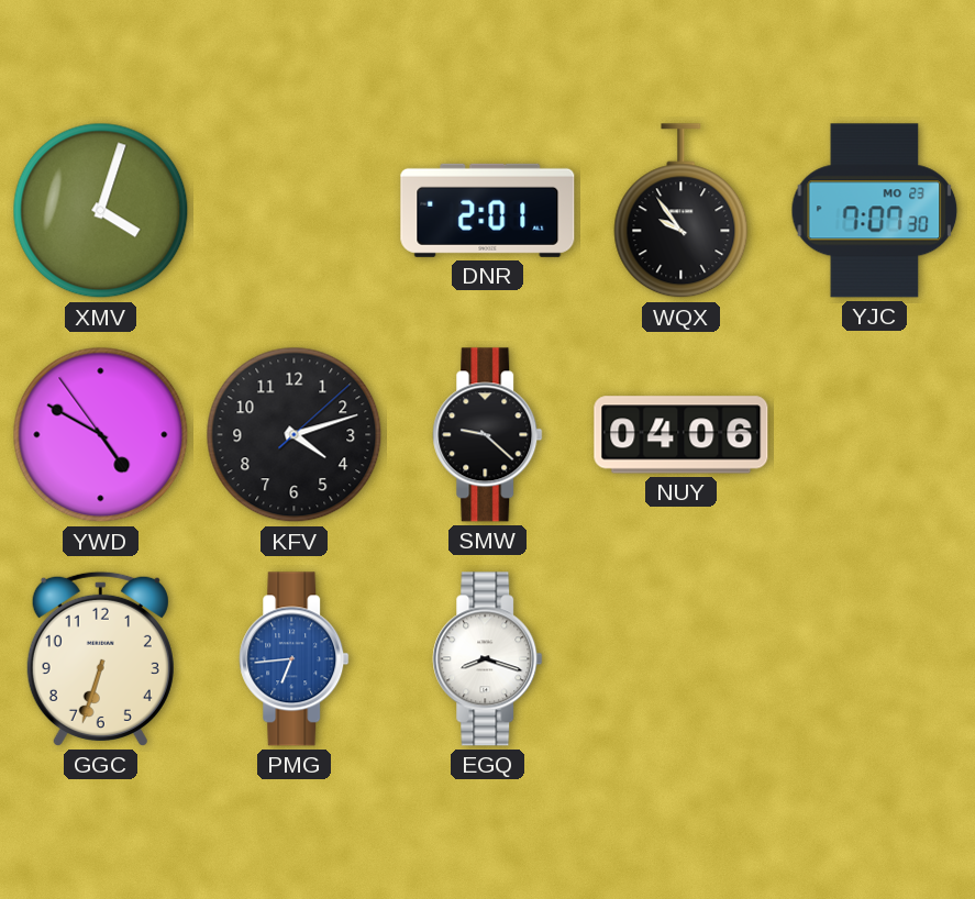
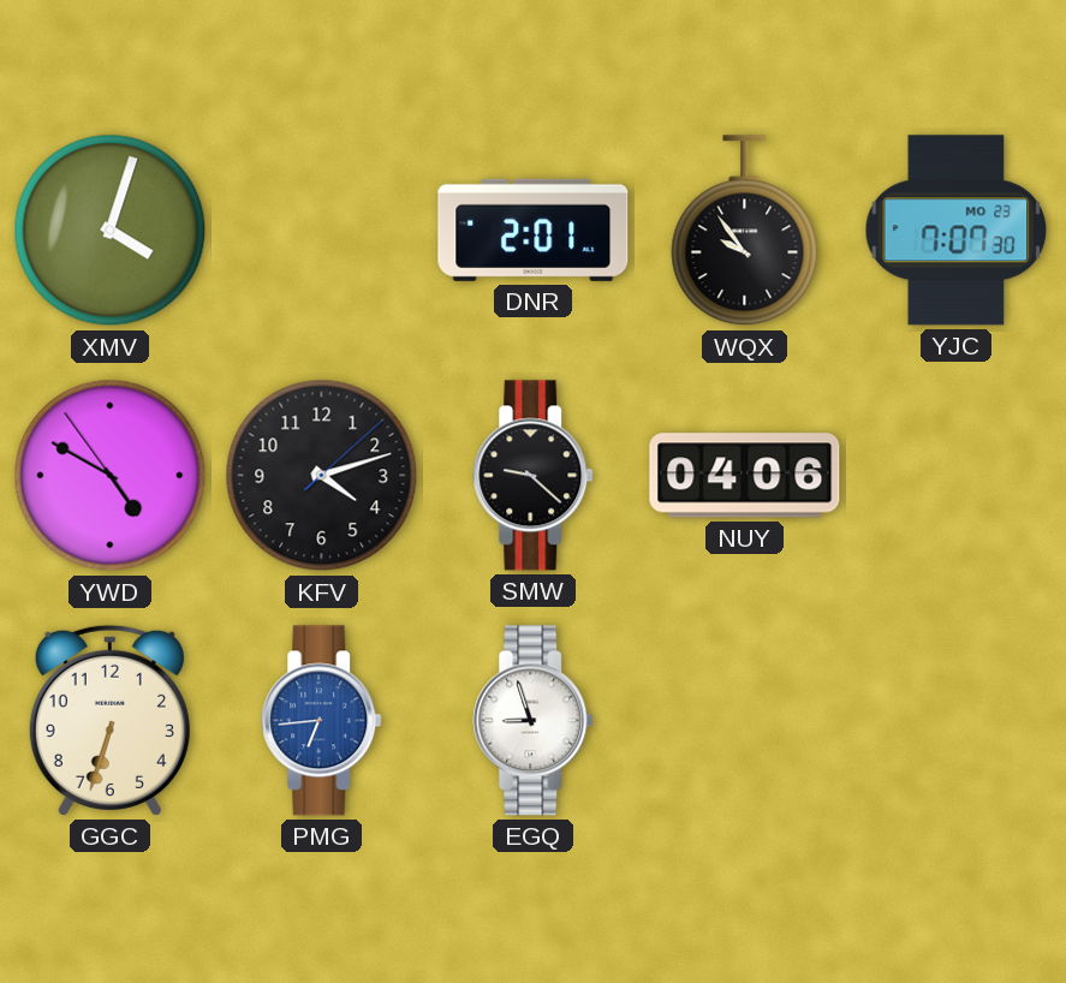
EGQ: 8:18 -> 8:57
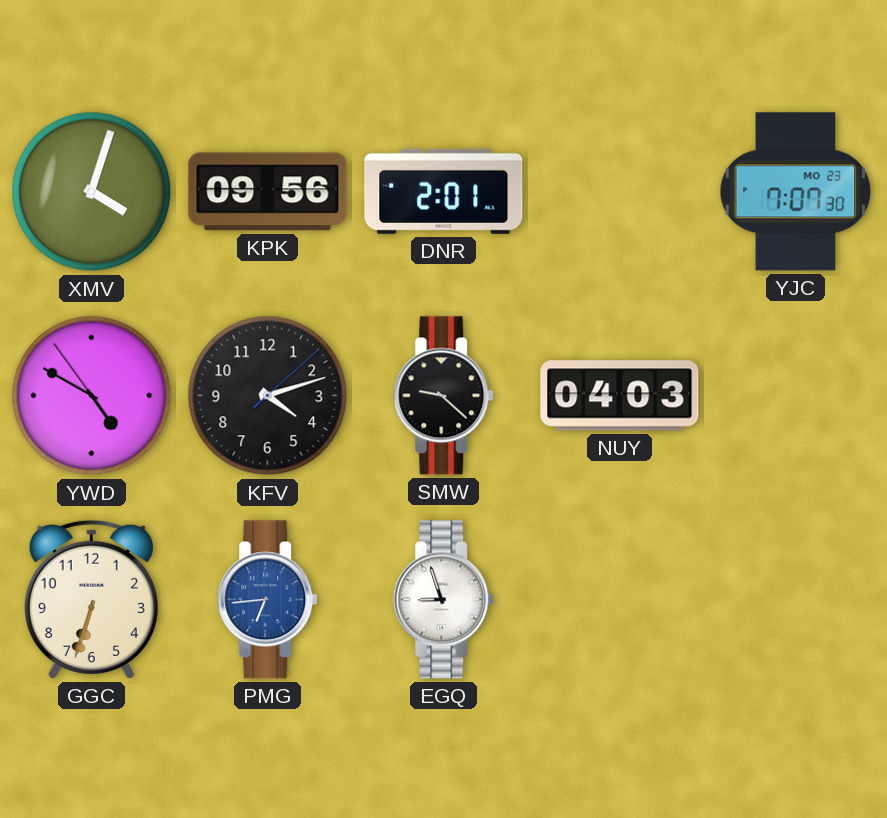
KPK: none -> 09:56
WQX: 9:54 -> none
NUY: 04:06 -> 04:03
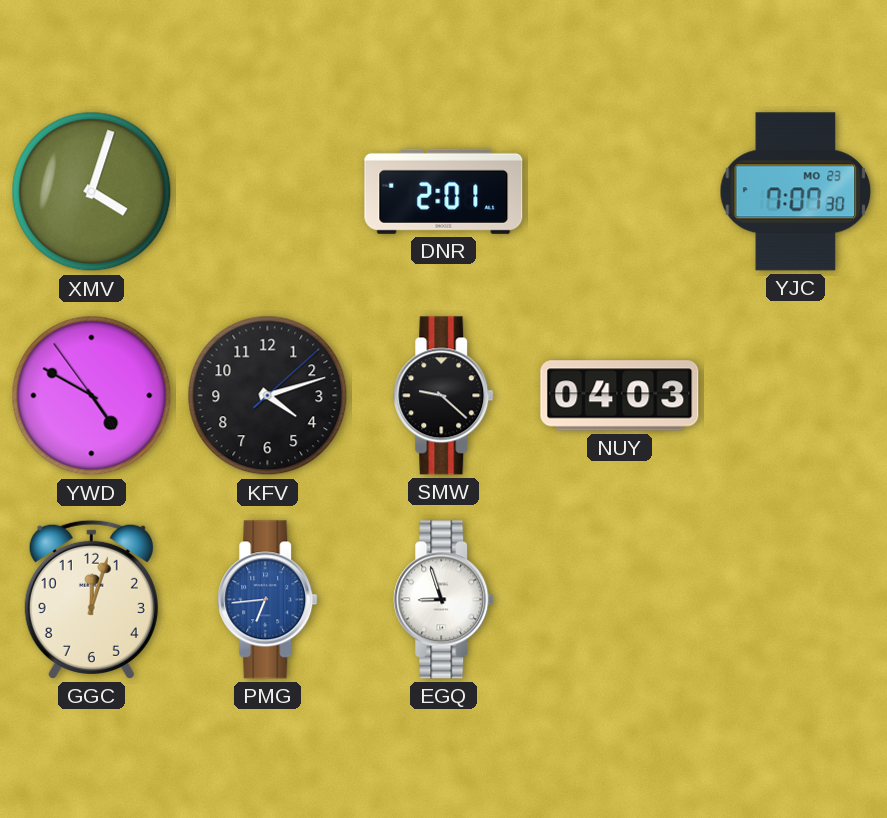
KPK: 09:56 -> none
GGC: 6:33 -> 12:03
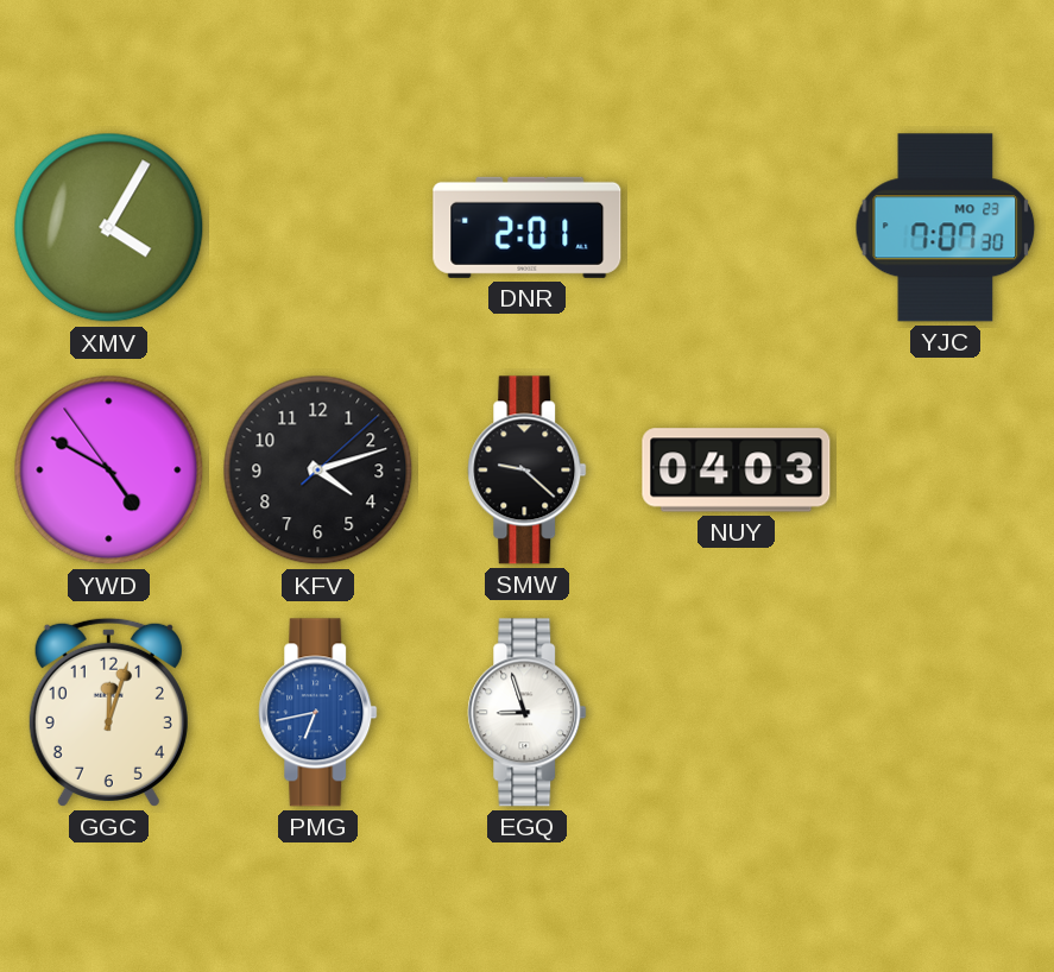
XMV: 4:03 -> 4:05
PMG: 6:44 -> 6:43
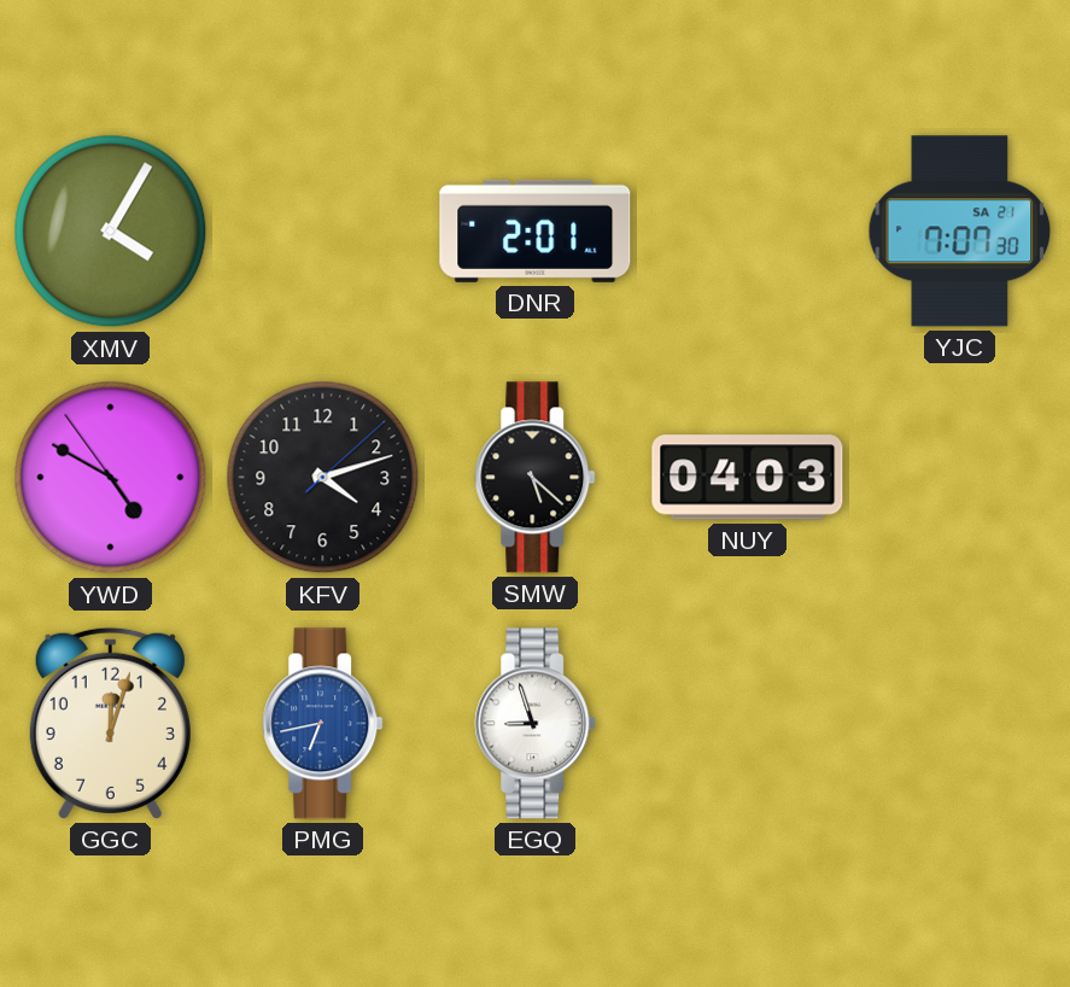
YJC date: MO 23 -> SA 21
SMW: 9:22 -> 5:22
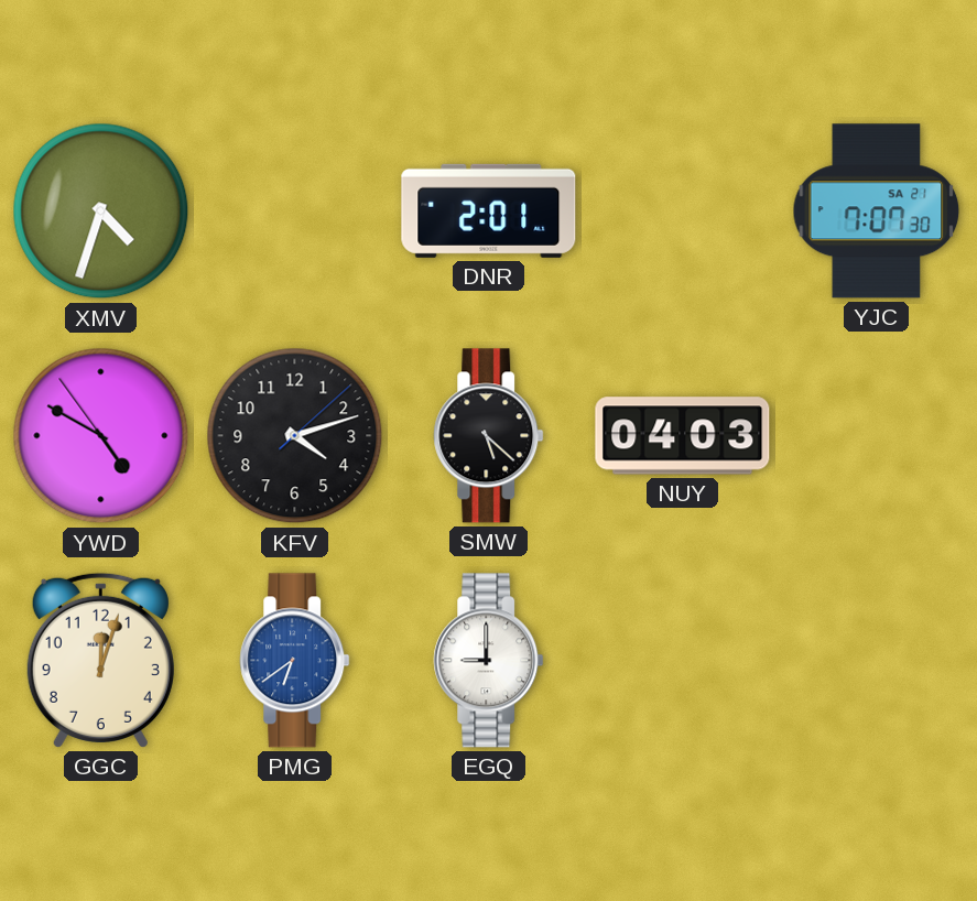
XMV: 4:05 -> 4:33
PMG: 6:43 -> 6:39
EGQ: 8:57 -> 9:00
